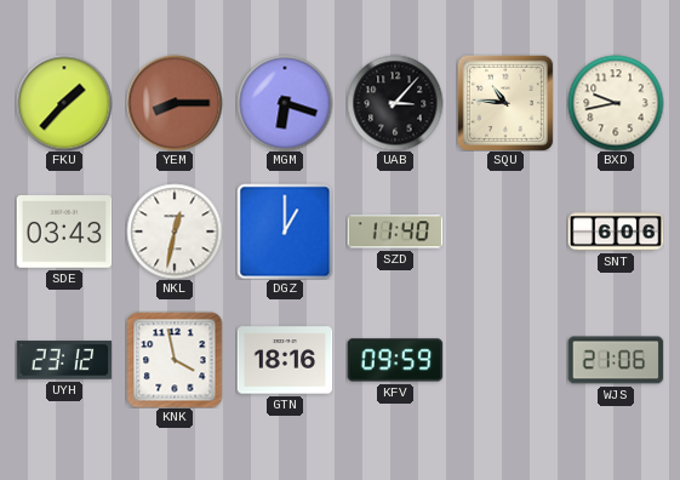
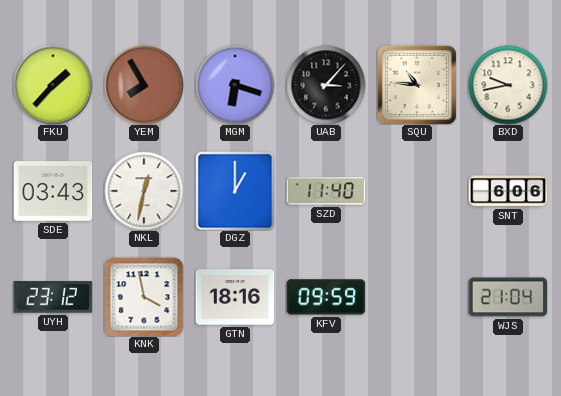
YEM: 8:15 -> 7:55
WJS: 21:06 -> 21:04
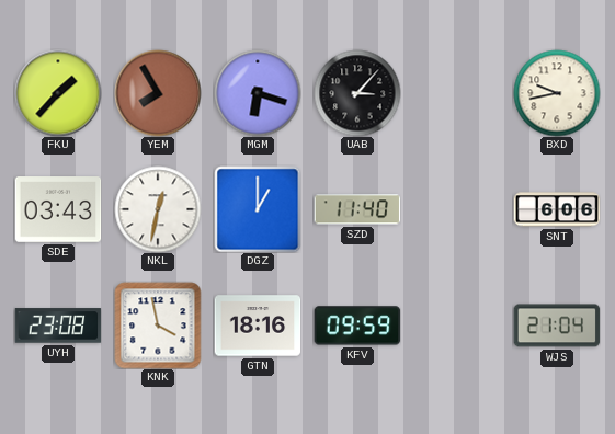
SQU: 10:46 -> none
UYH: 23:12 -> 23:08
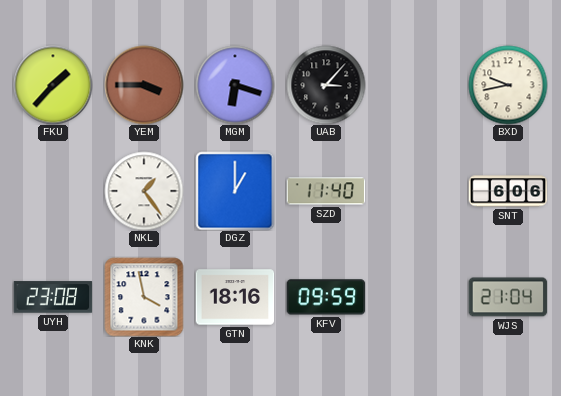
YEM: 7:55 -> 3:45
SDE: 03:43 -> none
NKL: 12:32 -> 1:24
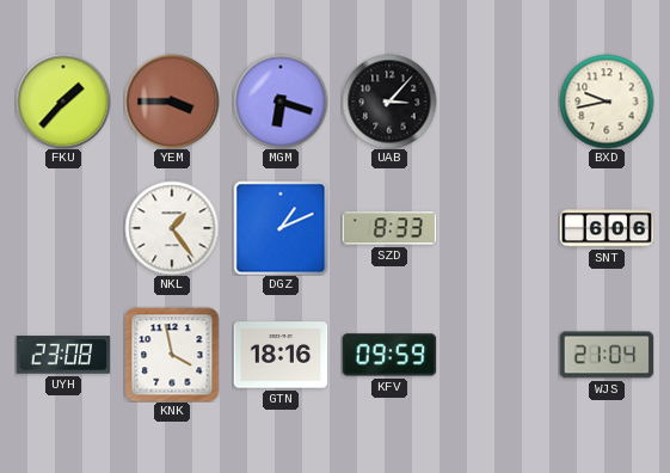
DGZ: 1:00 -> 1:11
SZD: 11:40 -> 8:33
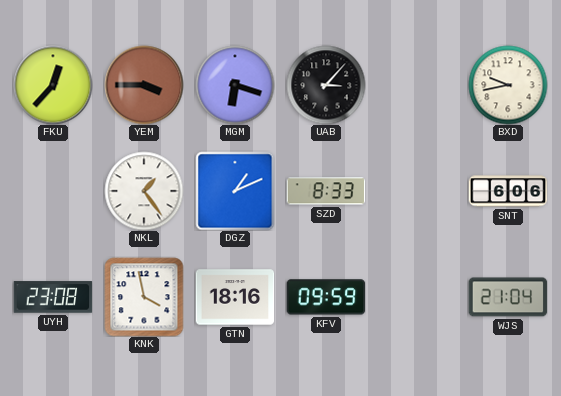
FKU: 1:37 -> 12:37
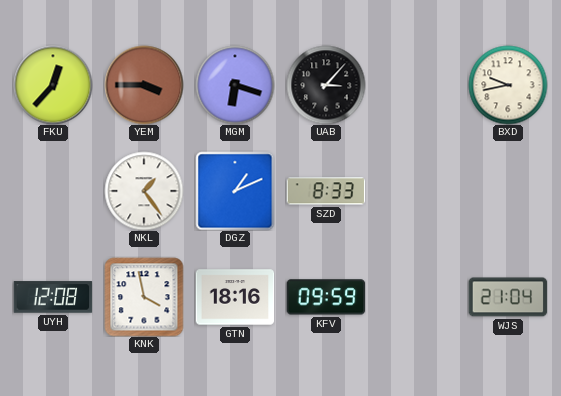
SNT: 6:06 -> none
UYH: 23:08 -> 12:08
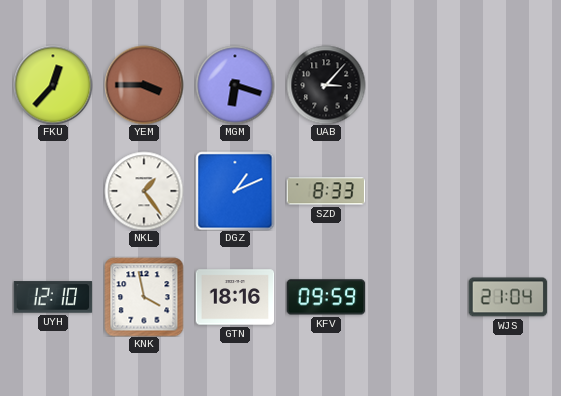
BXD: 9:43 -> none
UYH: 12:08 -> 12:10
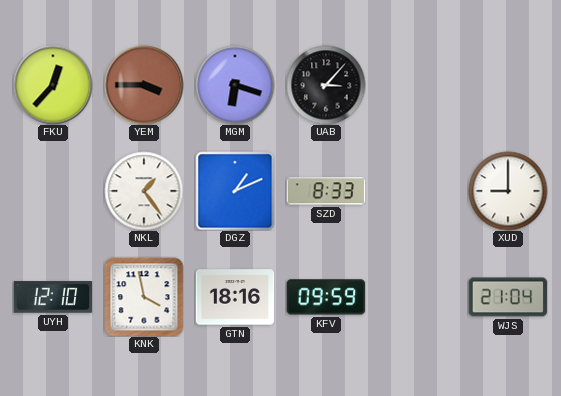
XUD: none -> 9:00
